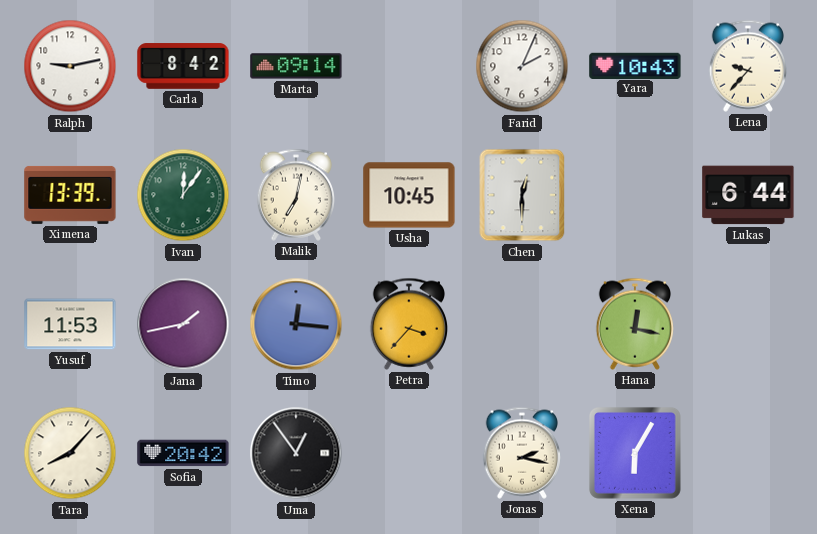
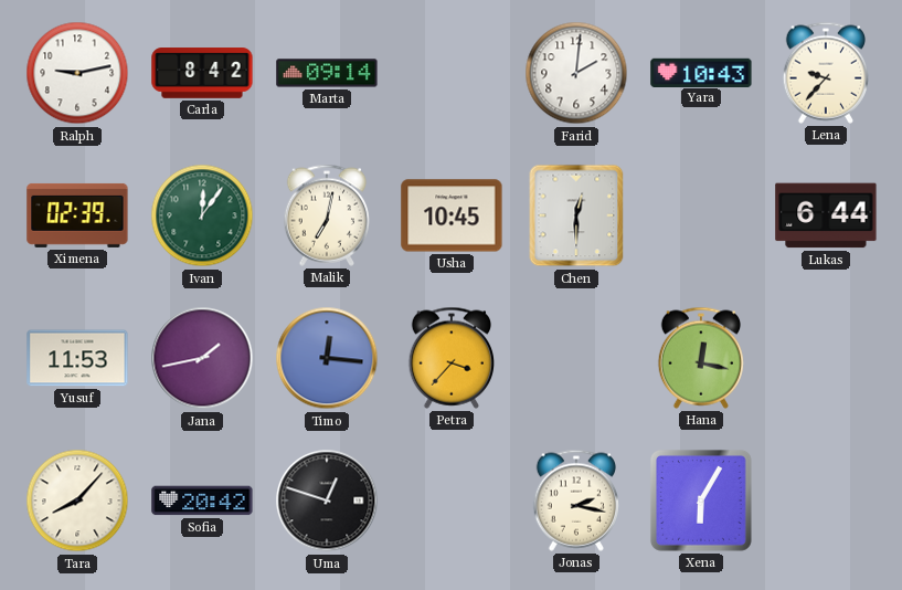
Farid: 2:04 -> 2:01
Ximena: 13:39 -> 02:39
Uma: 12:54 -> 12:48
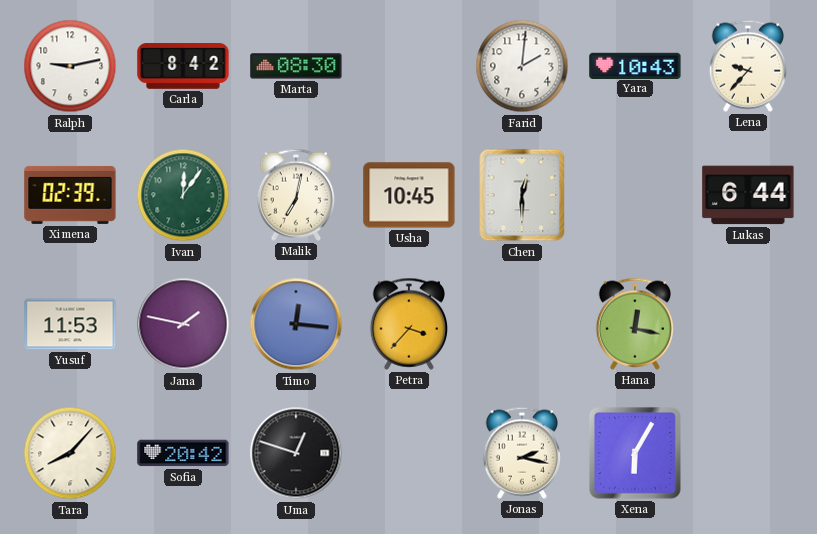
Marta: 09:14 -> 08:30
Jana: 1:43 -> 1:47
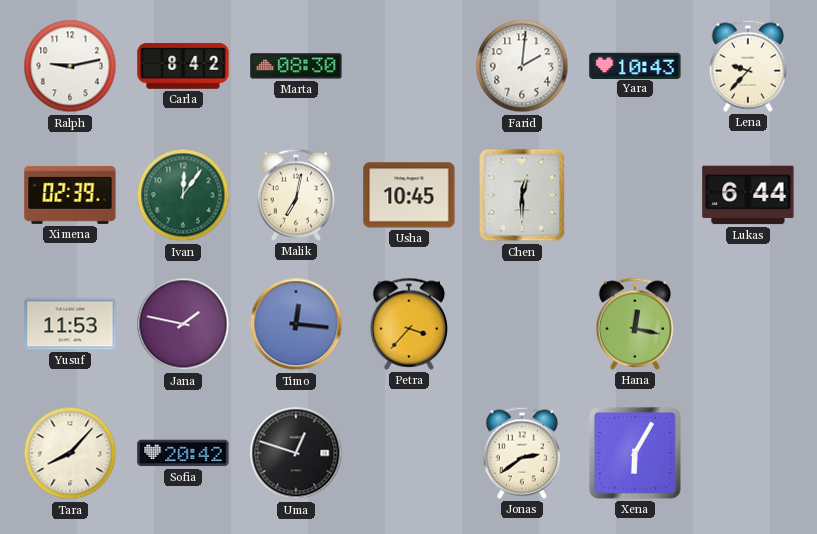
Jonas: 2:17 -> 2:39
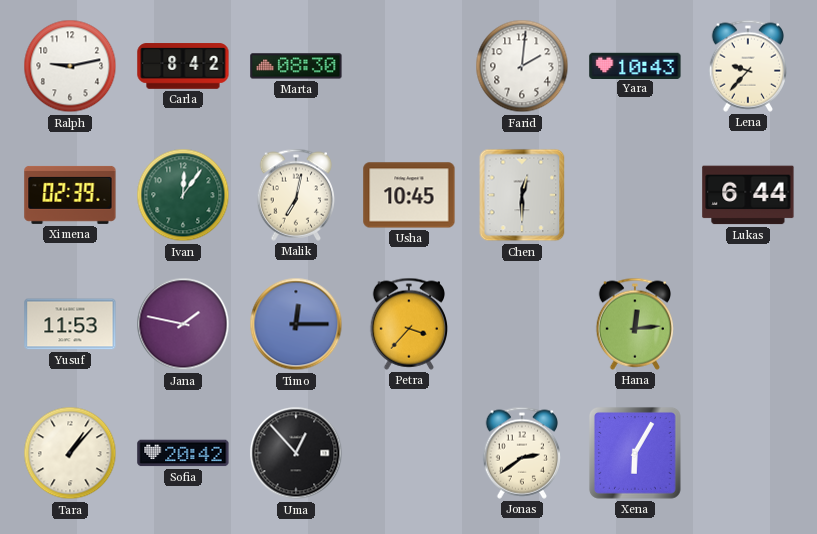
Timo: 12:16 -> 12:15
Hana: 12:17 -> 12:14
Tara: 8:07 -> 1:07
Uma: 12:48 -> 12:53
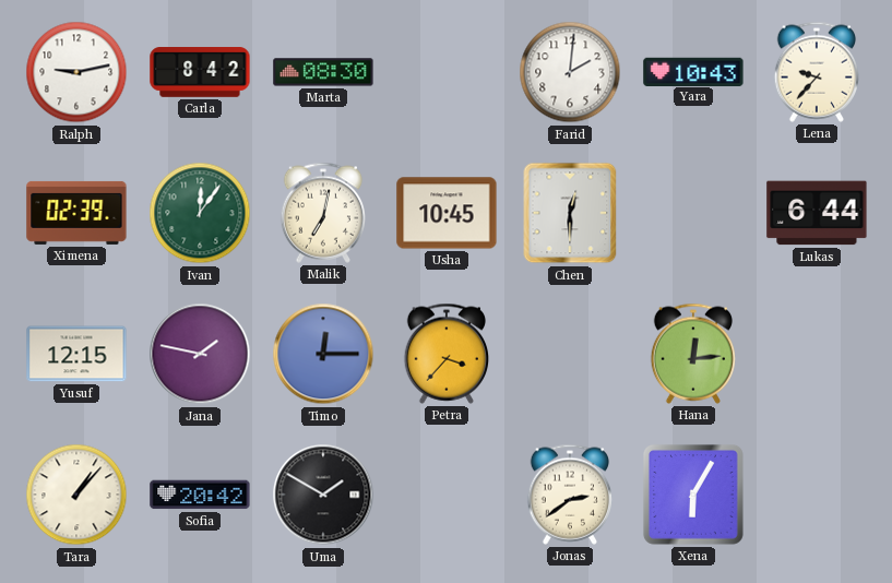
Yusuf: 11:53 -> 12:15
Uma: 12:53 -> 1:50
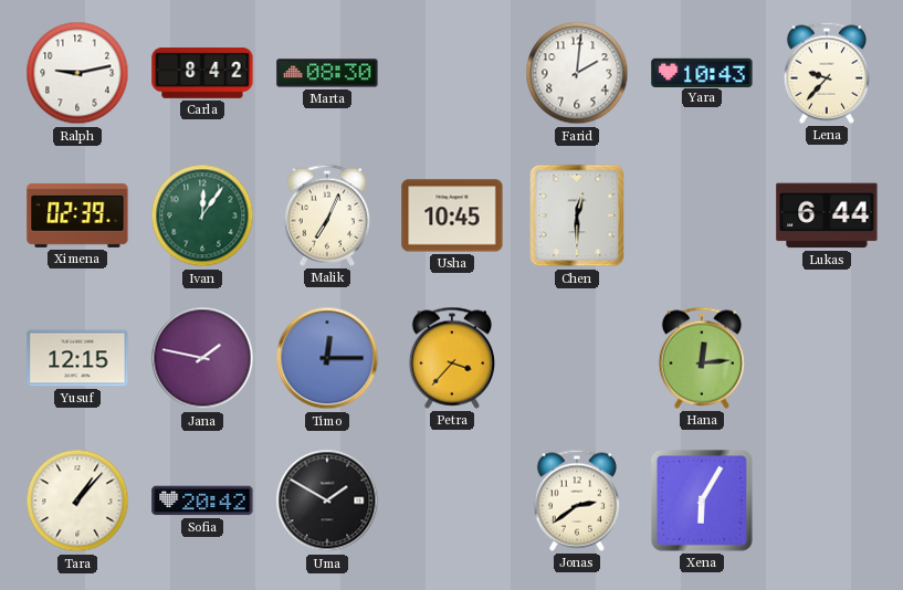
Malik: 7:02 -> 7:04
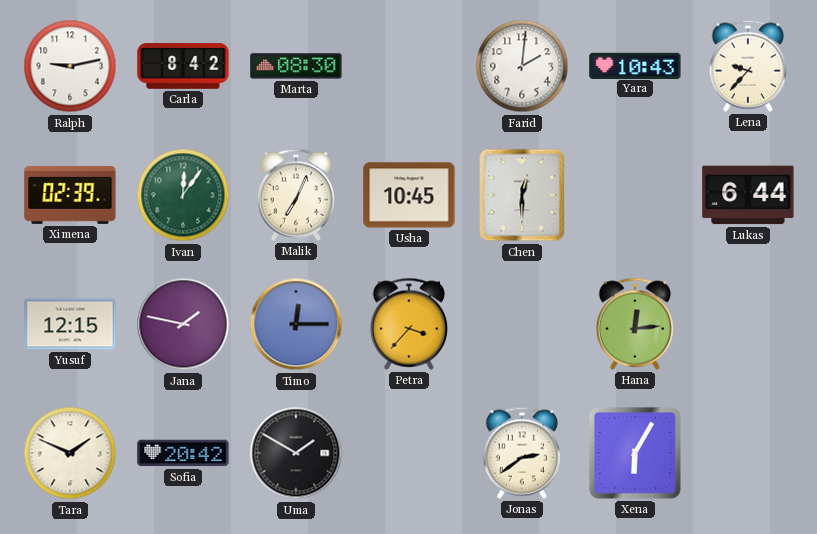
Tara: 1:07 -> 1:49
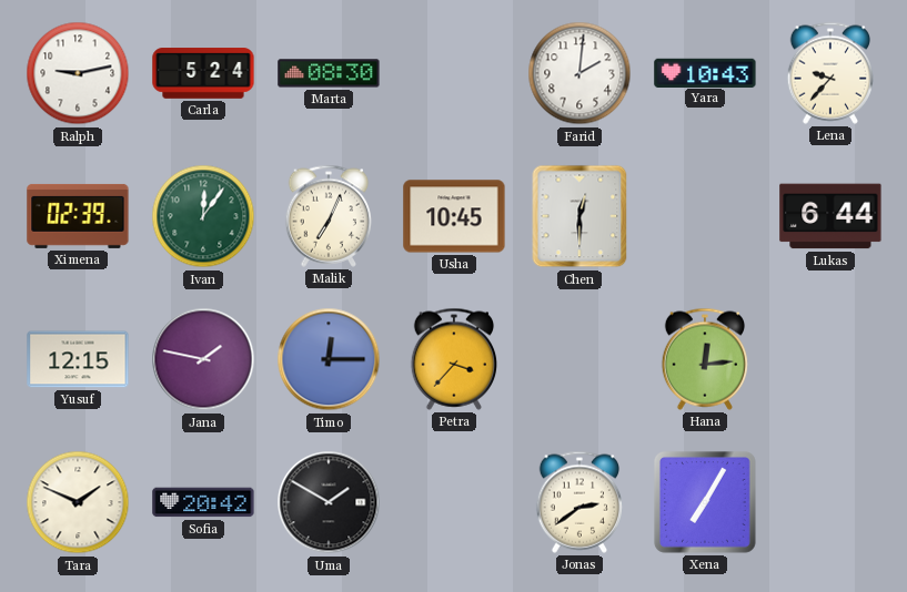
Carla: 8:42 -> 5:24
Xena: 6:05 -> 7:05
